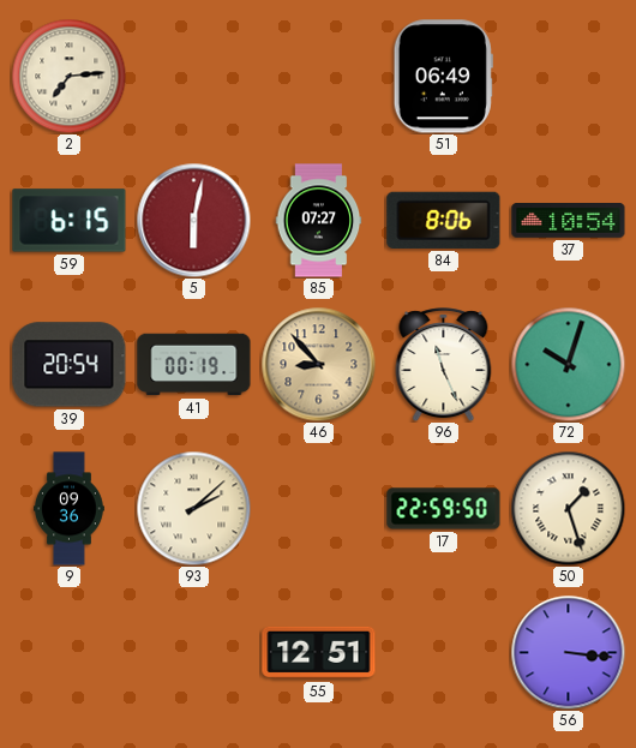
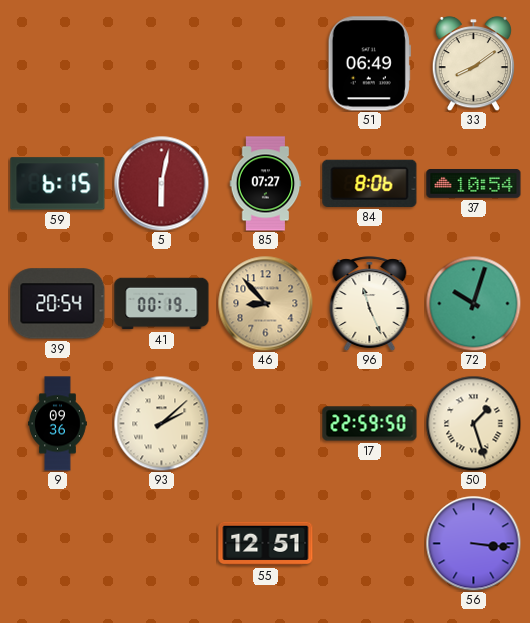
2: 7:14 -> none
33: none -> 8:09
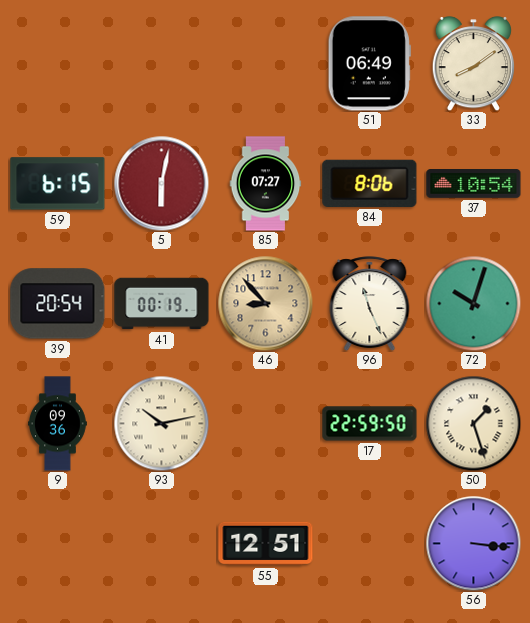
93: 2:08 -> 10:13
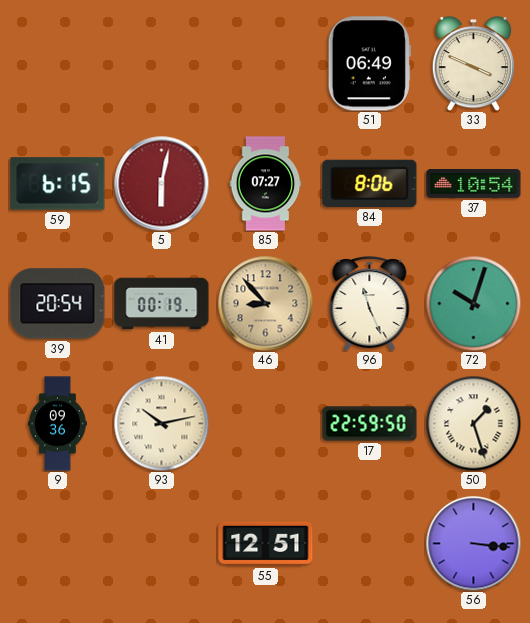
33: 8:09 -> 3:49
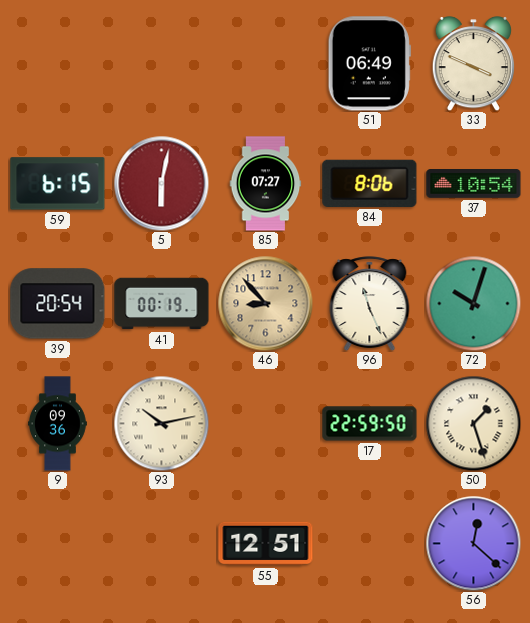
56: 3:16 -> 12:22
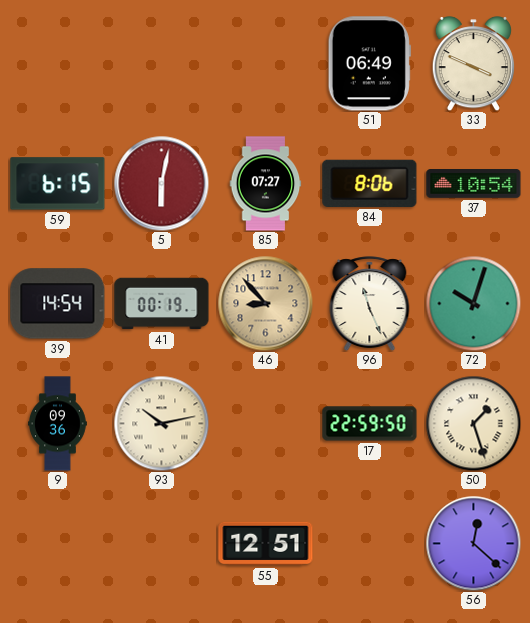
39: 20:54 -> 14:54
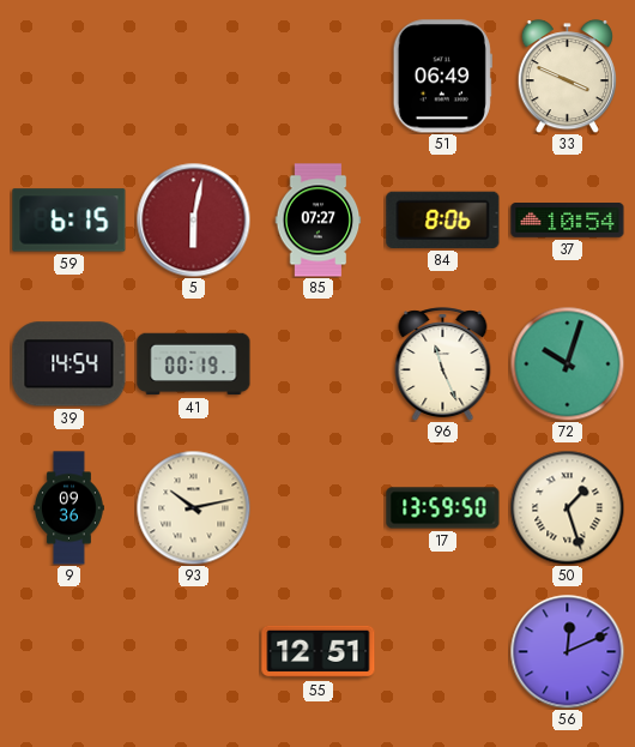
46: 8:53 -> none
17: 22:59 -> 13:59
56: 12:22 -> 12:11
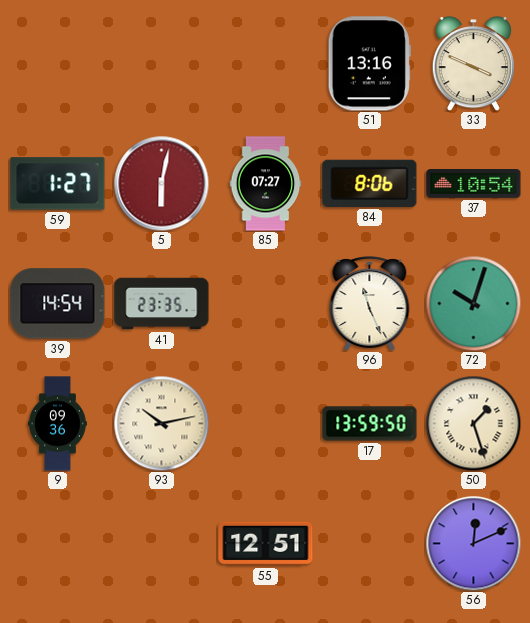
51: 06:49 -> 13:16
59: 6:15 -> 1:27
41: 00:19 -> 23:35
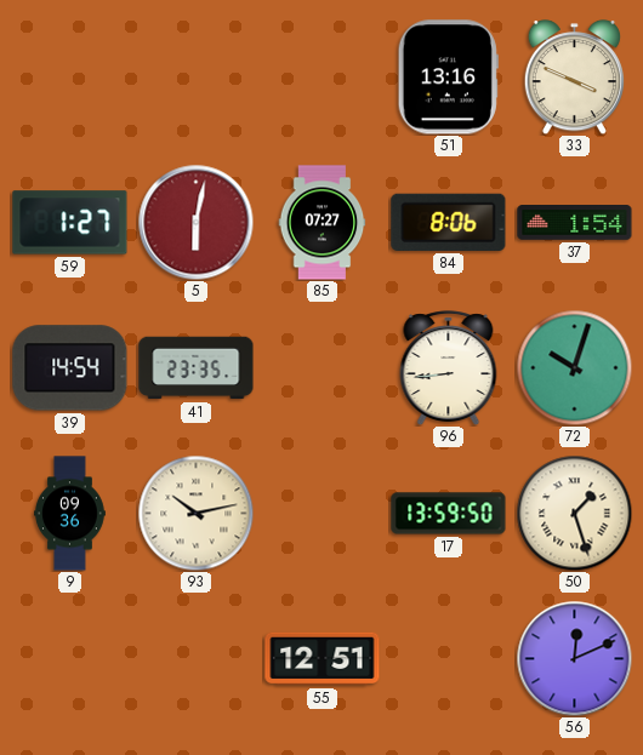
37: 10:54 -> 1:54
96: 11:26 -> 8:44
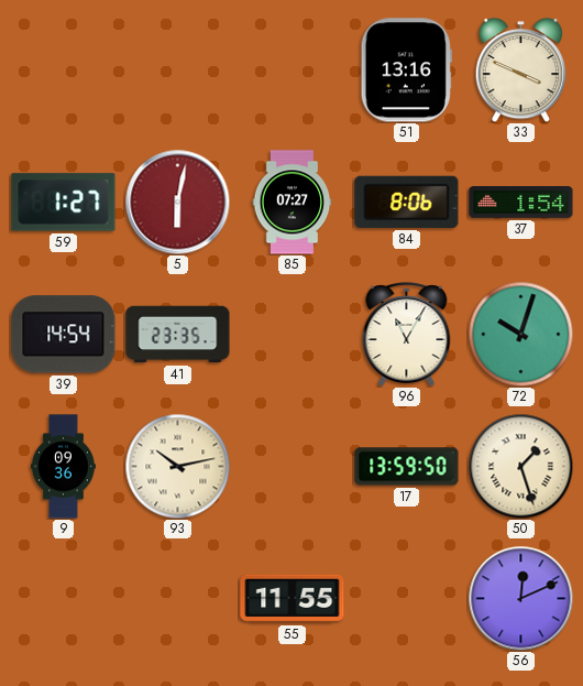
96: 8:44 -> 11:05
55: 12:51 -> 11:55
